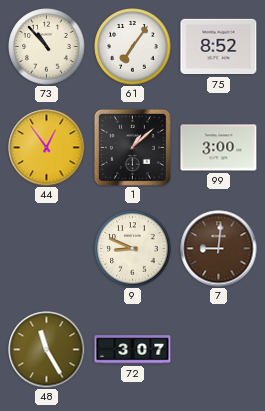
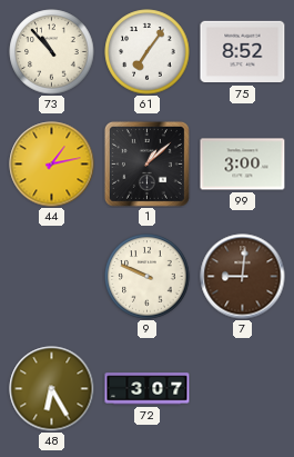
44: 12:54 -> 1:13
9: 8:49 -> 9:49
48: 11:25 -> 6:25
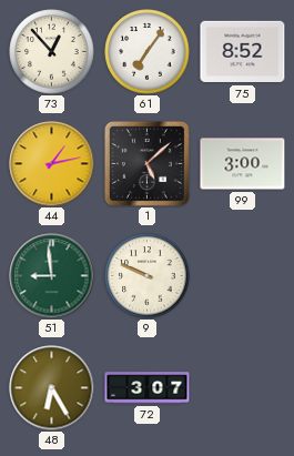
73: 10:53 -> 12:53
1: 1:08 -> 5:08
51: none -> 8:59
7: 9:01 -> none
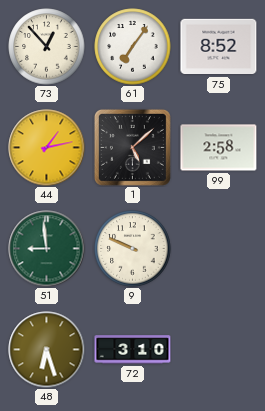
99: 3:00 -> 2:58
48: 6:25 -> 6:27
72: 3:07 -> 3:10
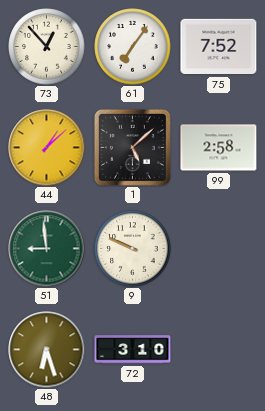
75: 8:52 -> 7:52
44: 1:13 -> 1:08
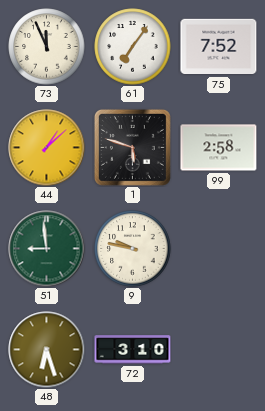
73: 12:53 -> 11:56
1: 5:08 -> 5:48
9: 9:49 -> 9:47
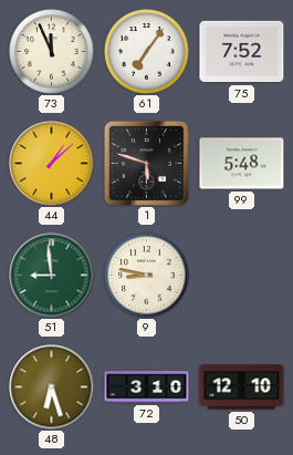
99: 2:58 -> 5:48
9: 9:47 -> 8:47
50: none -> 12:10
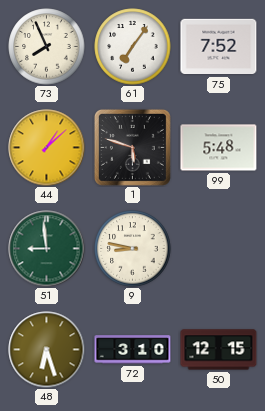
73: 11:56 -> 7:56
50: 12:10 -> 12:15
